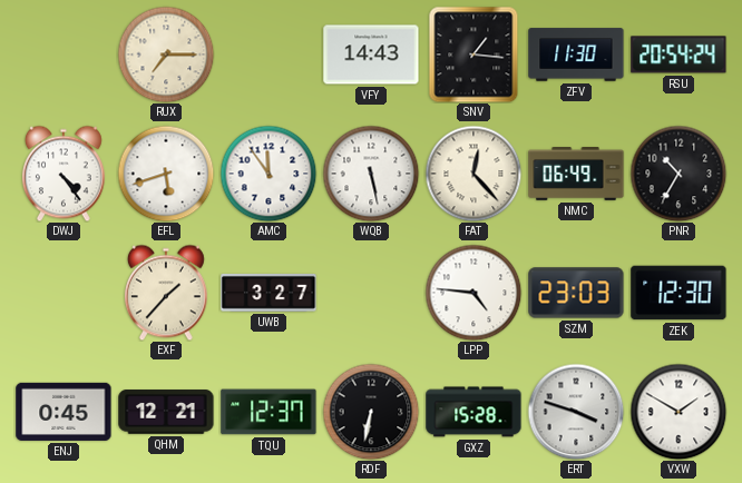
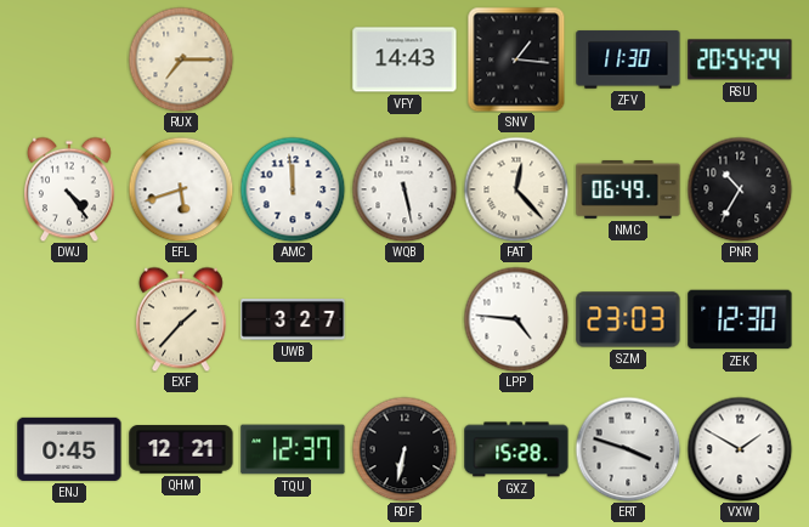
AMC: 11:54 -> 11:59
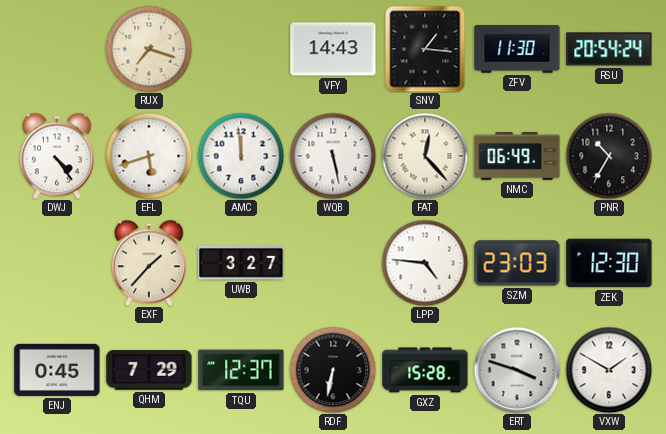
RUX: 7:15 -> 7:18
QHM: 12:21 -> 7:29
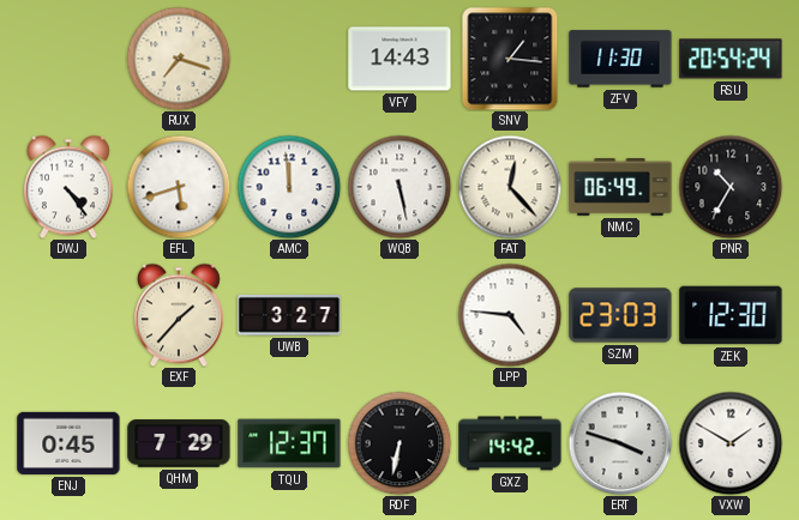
GXZ: 15:28 -> 14:42
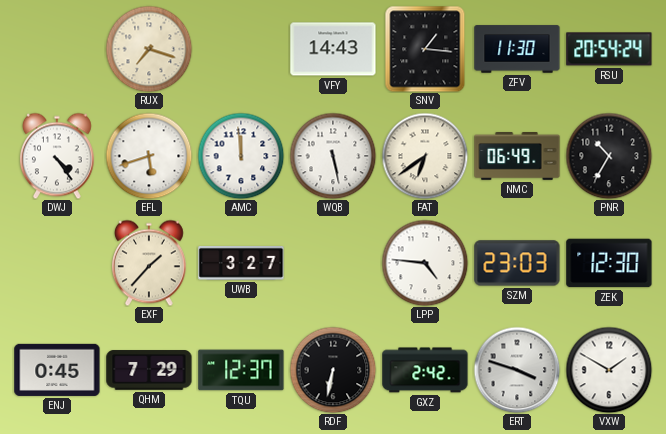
FAT: 12:23 -> 6:39
GXZ: 14:42 -> 2:42
